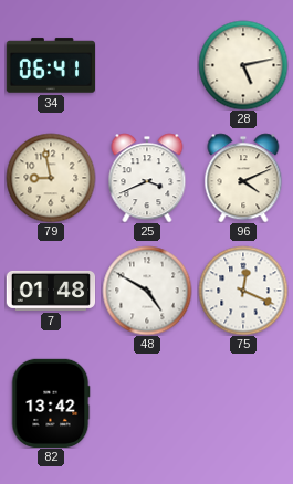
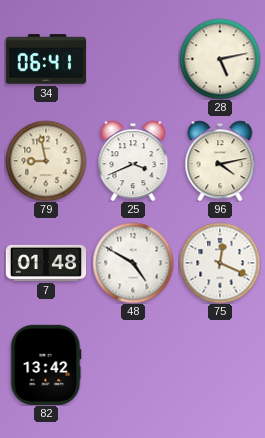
96: 4:11 -> 4:13
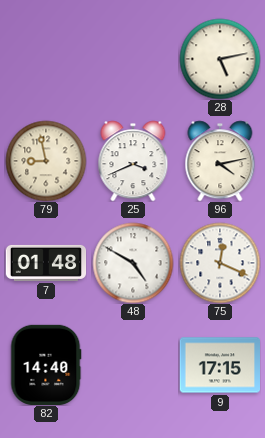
34: 06:41 -> none
82: 13:42 -> 14:40
9: none -> 17:15
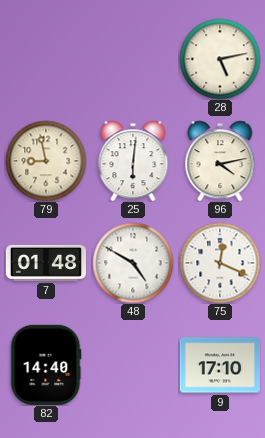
25: 3:41 -> 6:01
9: 17:15 -> 17:10
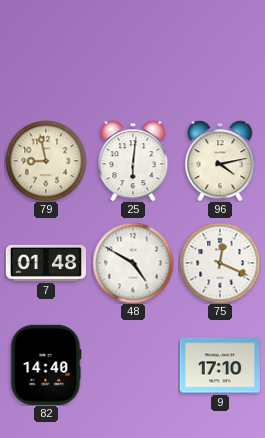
28: 5:13 -> none
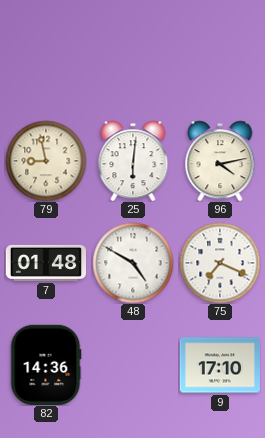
75: 12:19 -> 7:19
82: 14:40 -> 14:36
